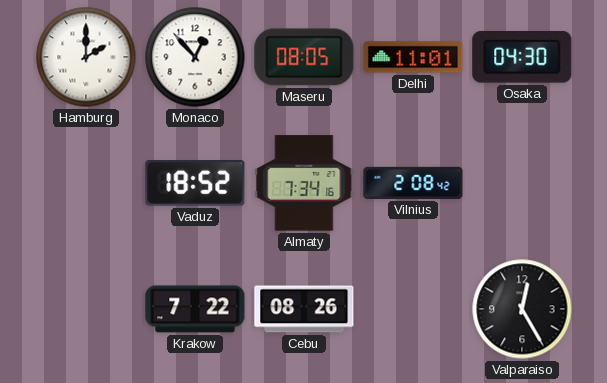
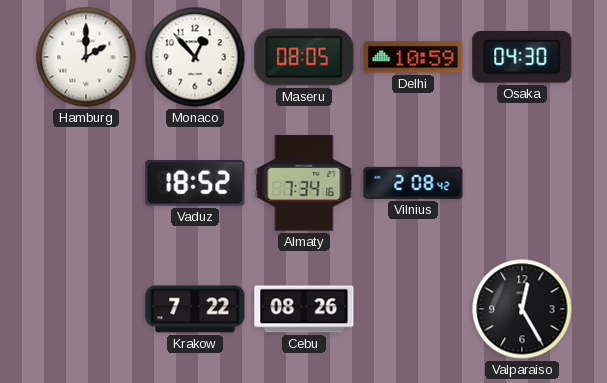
Delhi: 11:01 -> 10:59
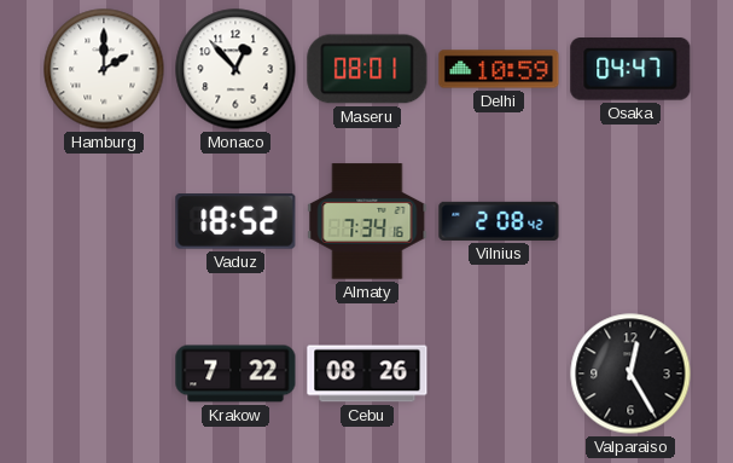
Maseru: 08:05 -> 08:01
Osaka: 04:30 -> 04:47
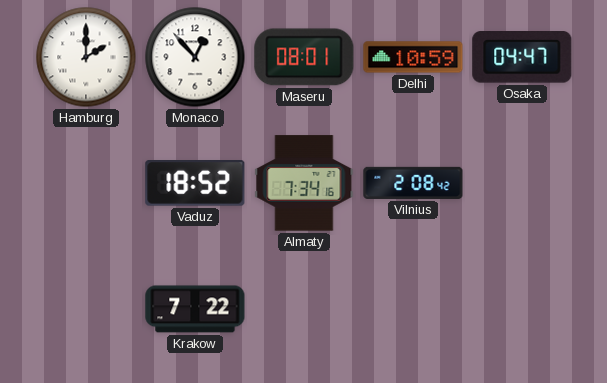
Cebu: 08:26 -> none
Valparaiso: 12:25 -> none
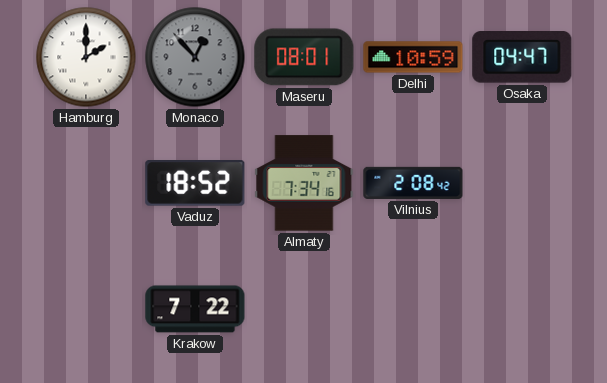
Monaco dial: white -> grey
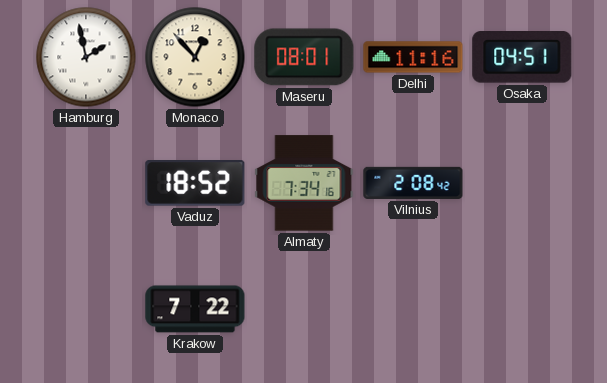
Hamburg: 2:00 -> 1:58
Monaco dial: grey -> cream
Delhi: 10:59 -> 11:16
Osaka: 04:47 -> 04:51
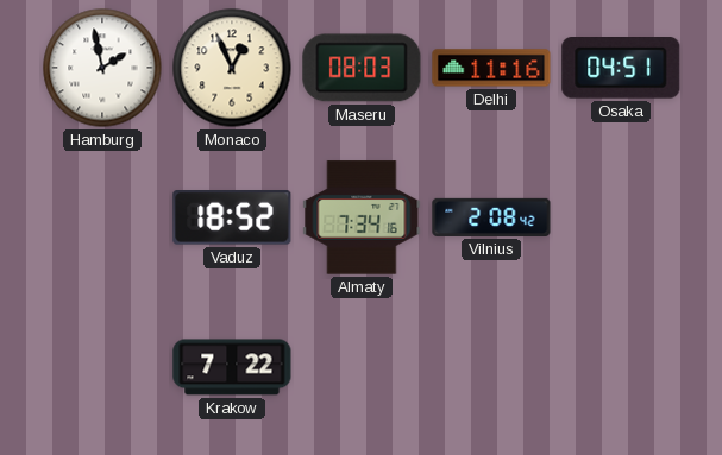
Monaco: 12:53 -> 12:56
Maseru: 08:01 -> 08:03
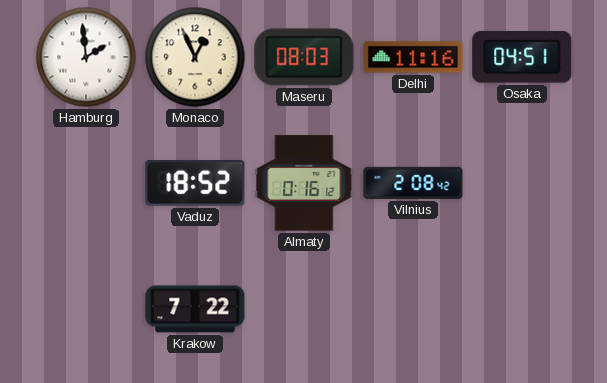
Hamburg: 1:58 -> 1:59
Almaty: 7:34 -> 0:16
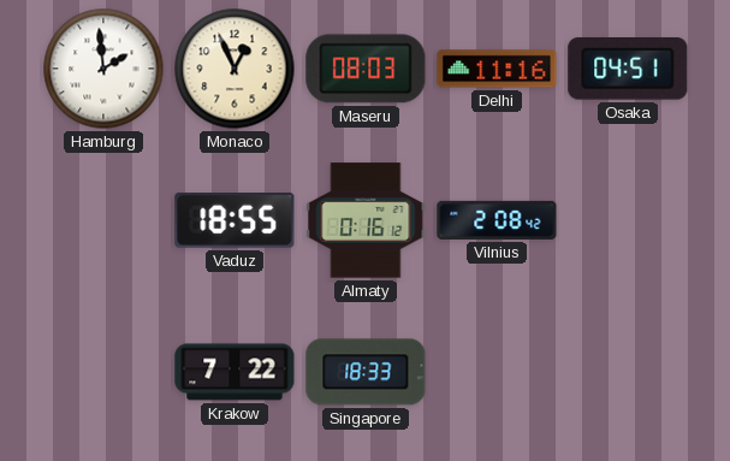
Vaduz: 18:52 -> 18:55
Singapore: none -> 18:33
